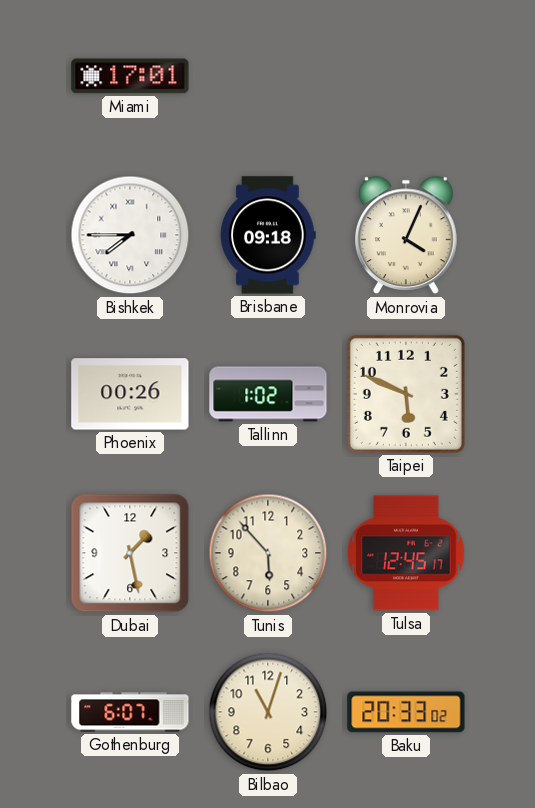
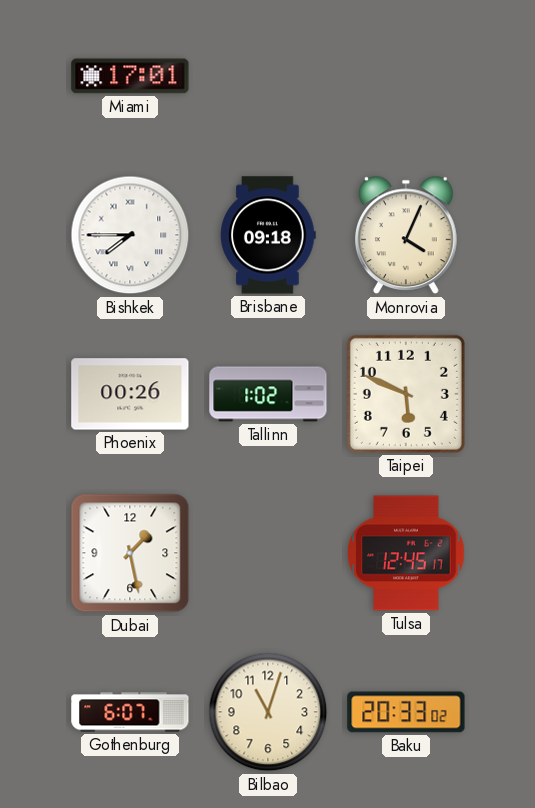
Tunis: 5:53 -> none
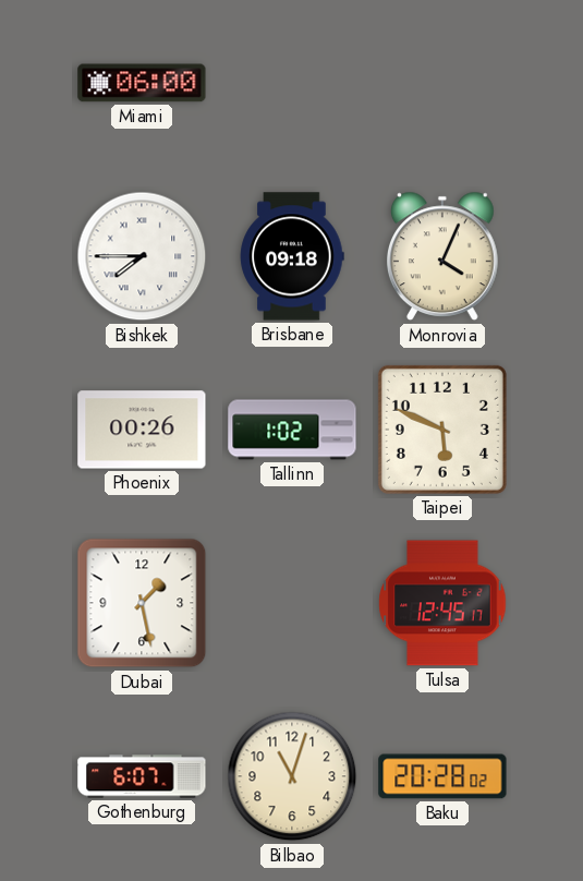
Miami: 17:01 -> 06:00
Baku: 20:33 -> 20:28
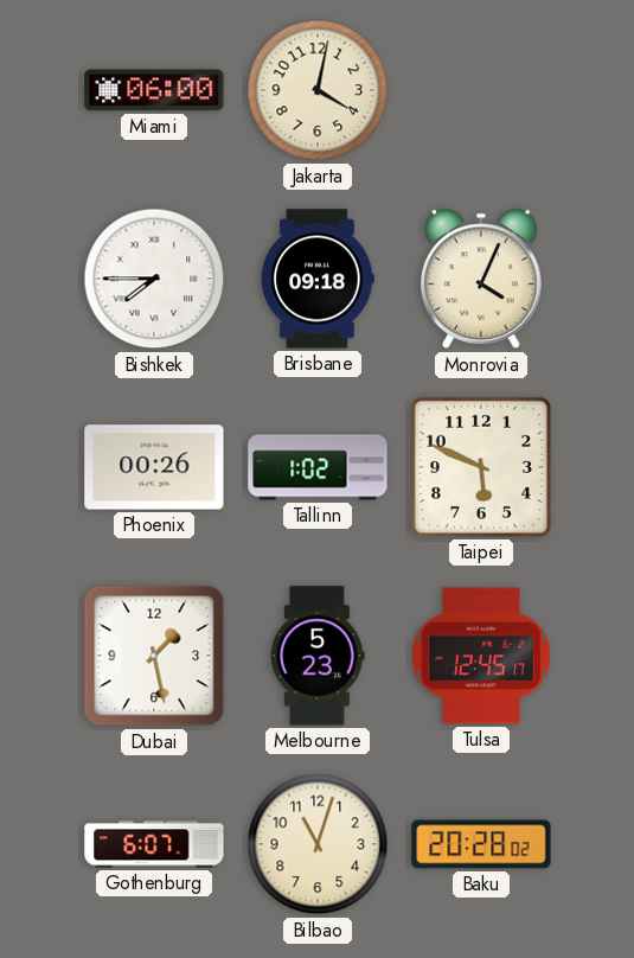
Jakarta: none -> 4:02
Melbourne: none -> 5:23
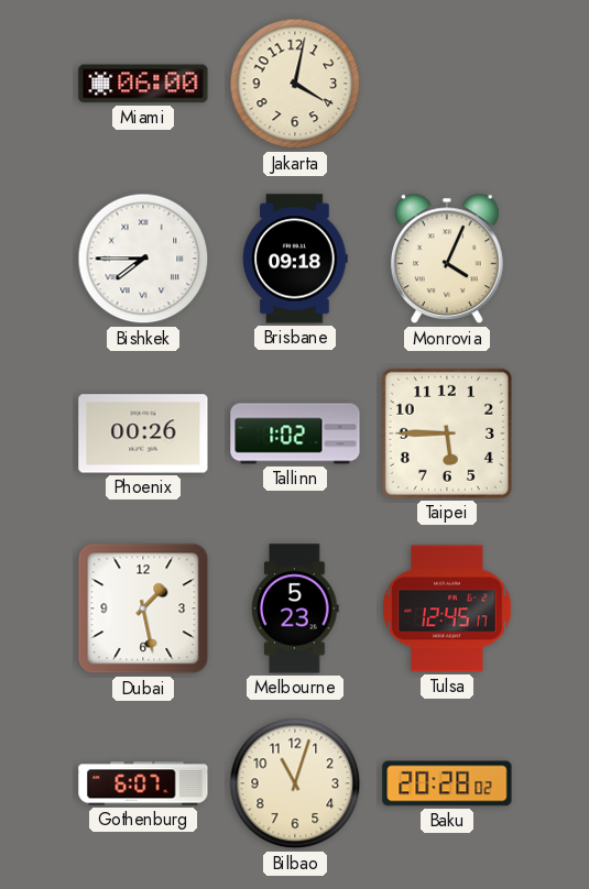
Taipei: 5:49 -> 5:45
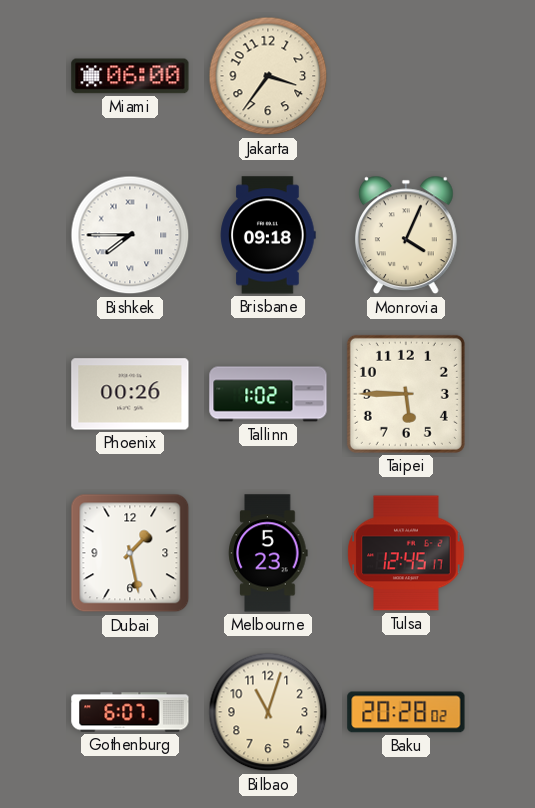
Jakarta: 4:02 -> 3:36
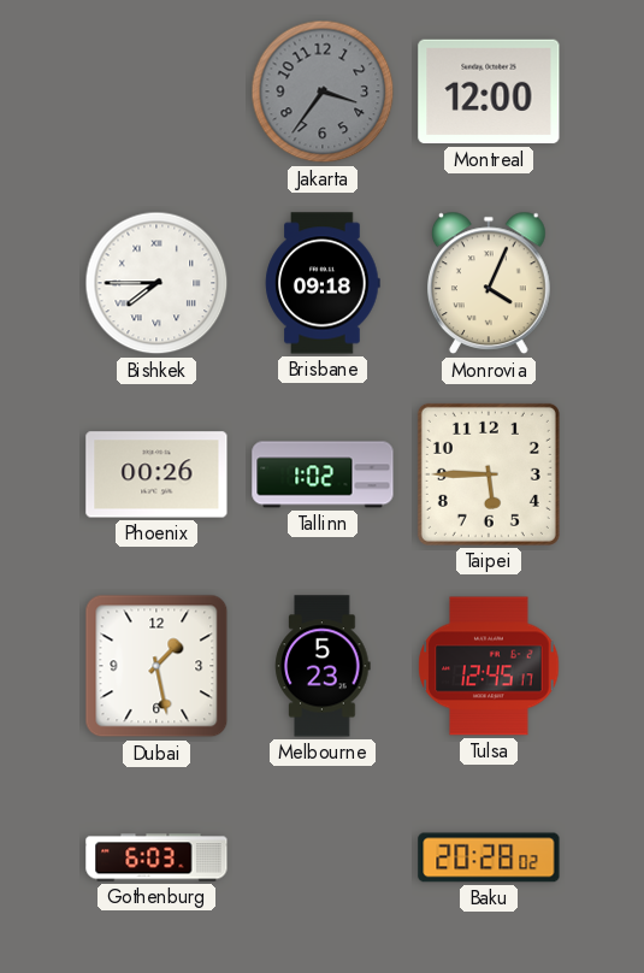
Miami: 06:00 -> none
Jakarta dial: cream -> grey
Montreal: none -> 12:00
Gothenburg: 6:07 -> 6:03
Bilbao: 11:03 -> none
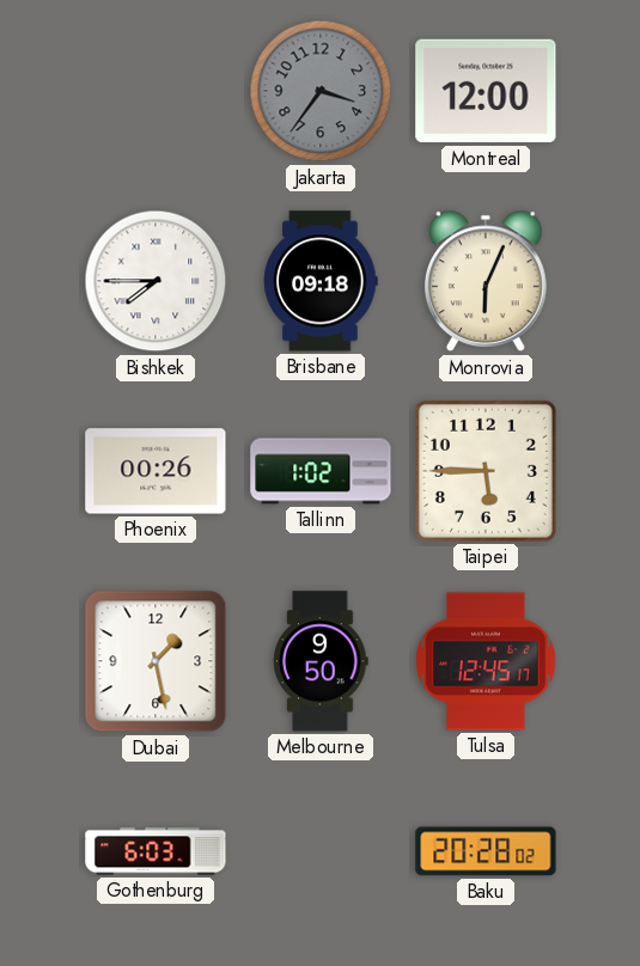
Monrovia: 4:04 -> 6:04
Melbourne: 5:23 -> 9:50
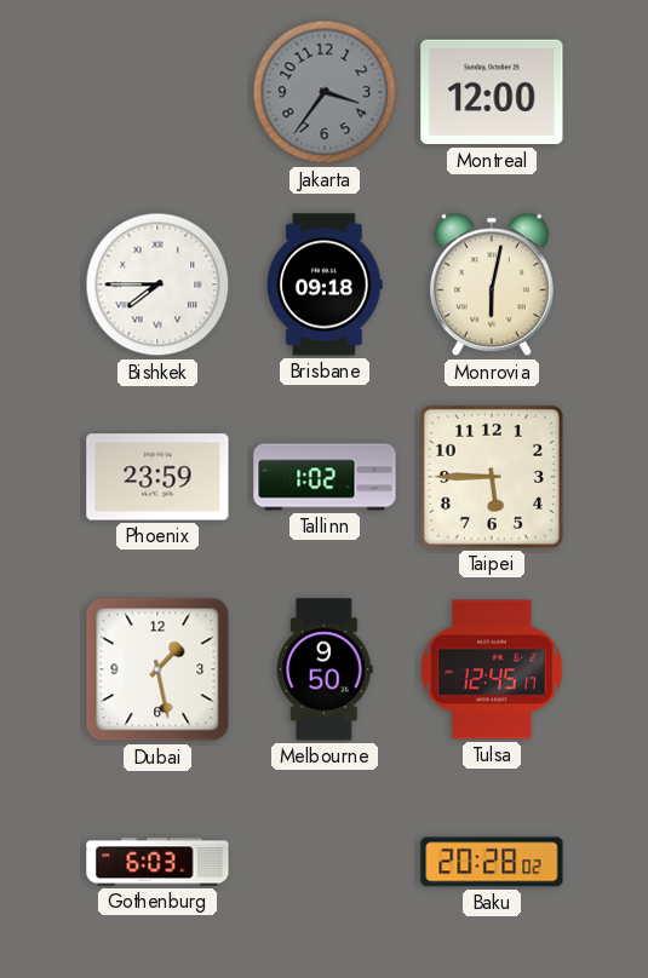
Monrovia: 6:04 -> 6:02
Phoenix: 00:26 -> 23:59
